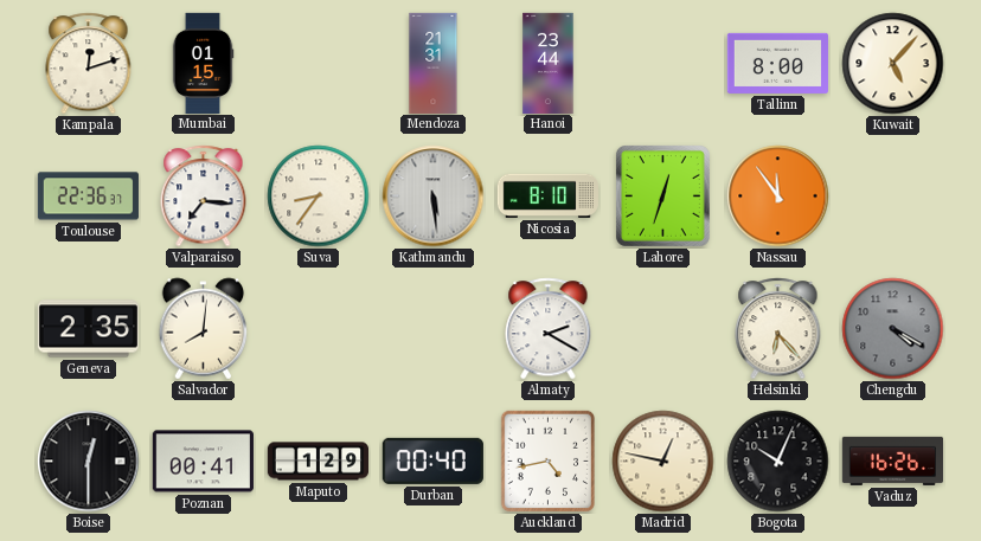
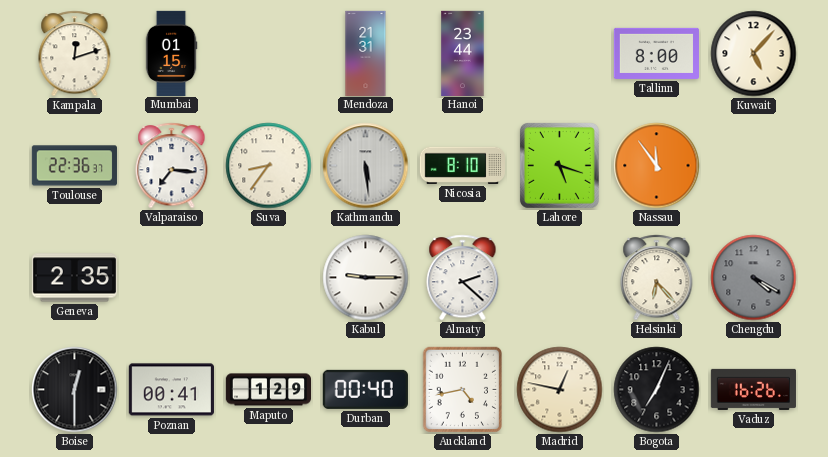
Lahore: 12:33 -> 5:18
Salvador: 8:01 -> none
Kabul: none -> 9:15
Almaty: 2:20 -> 2:22
Bogota: 10:04 -> 7:04
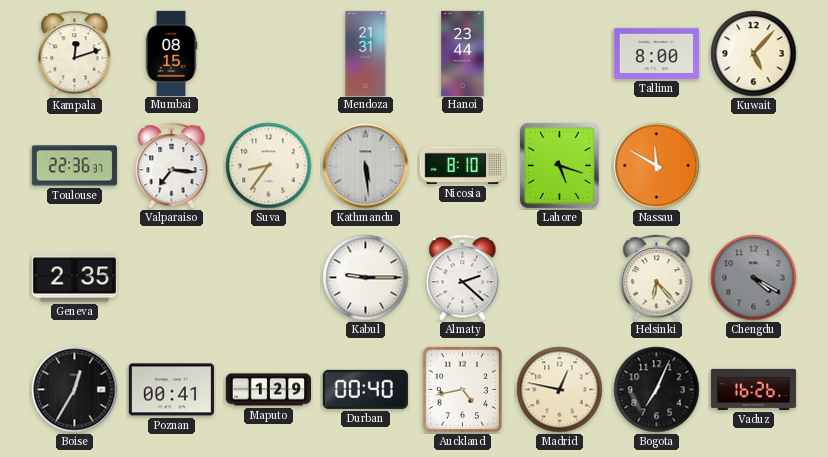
Mumbai: 01:15 -> 08:15
Nassau: 11:54 -> 11:50
Boise: 12:30 -> 12:35
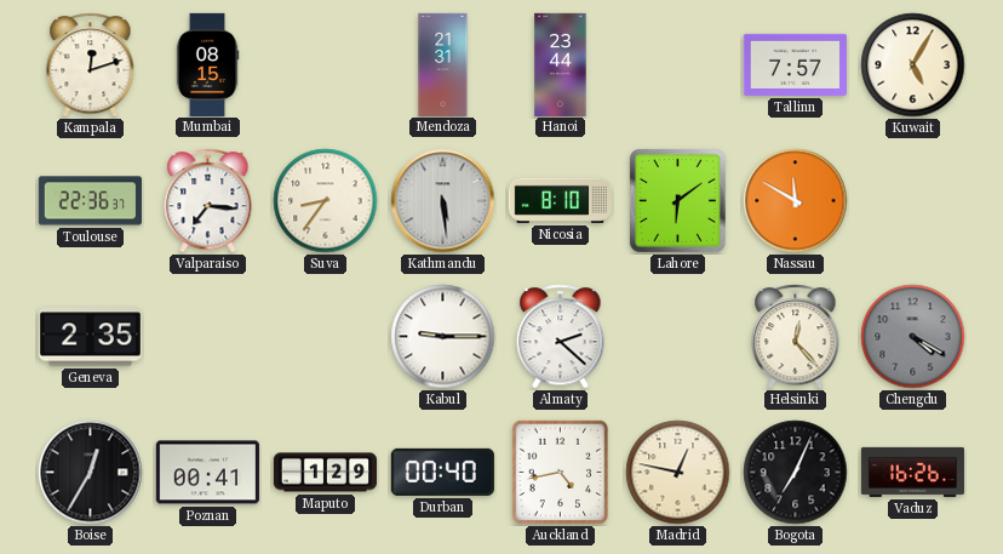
Tallinn: 8:00 -> 7:57
Kuwait: 5:07 -> 5:05
Lahore: 5:18 -> 6:09
Helsinki: 6:23 -> 12:23
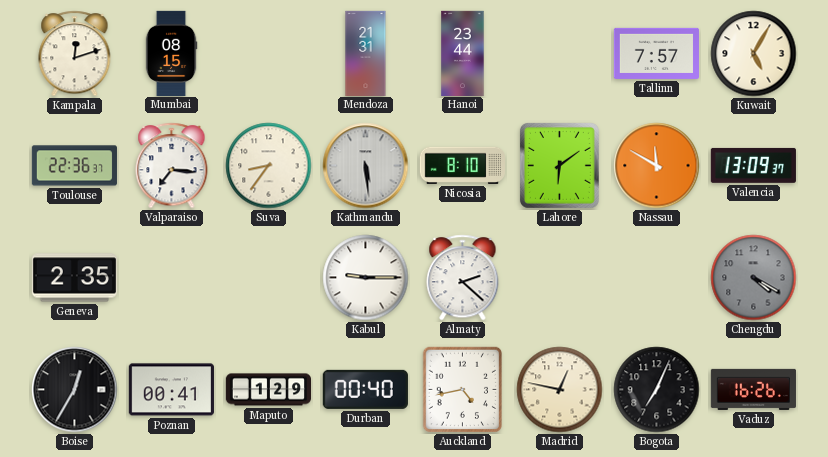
Valencia: none -> 13:09
Helsinki: 12:23 -> none
